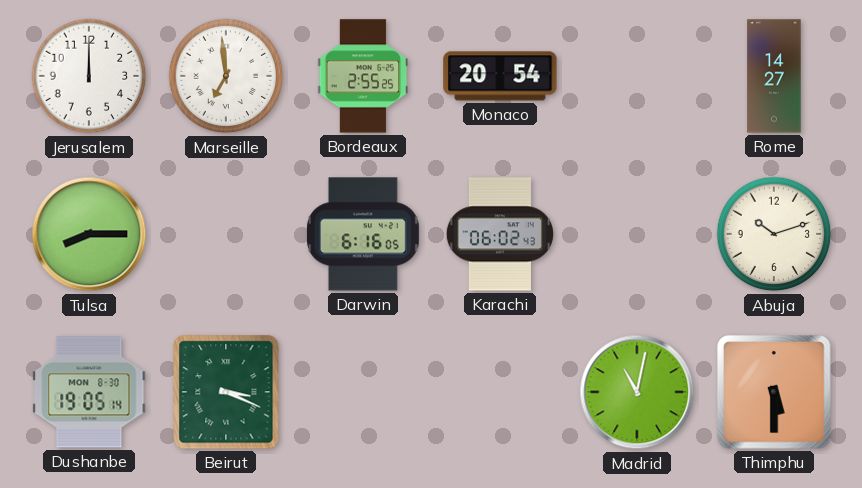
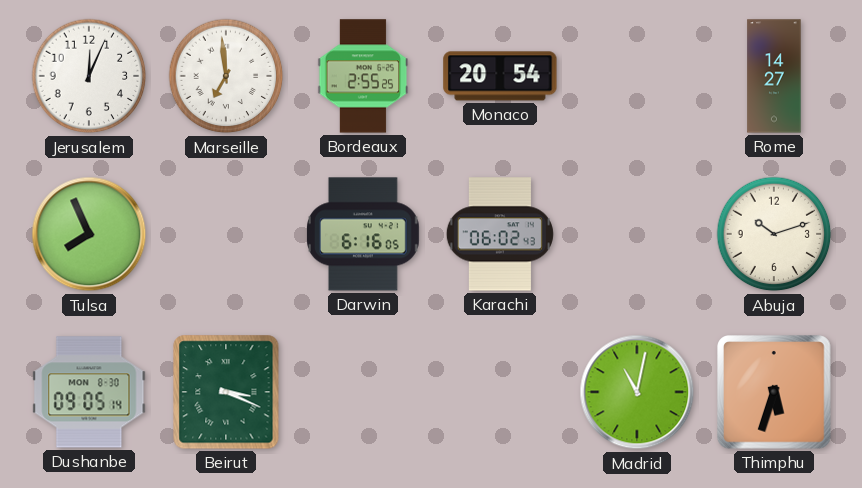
Jerusalem: 12:00 -> 12:04
Tulsa: 8:15 -> 7:56
Dushanbe: 19:05 -> 09:05
Thimphu: 5:30 -> 5:33
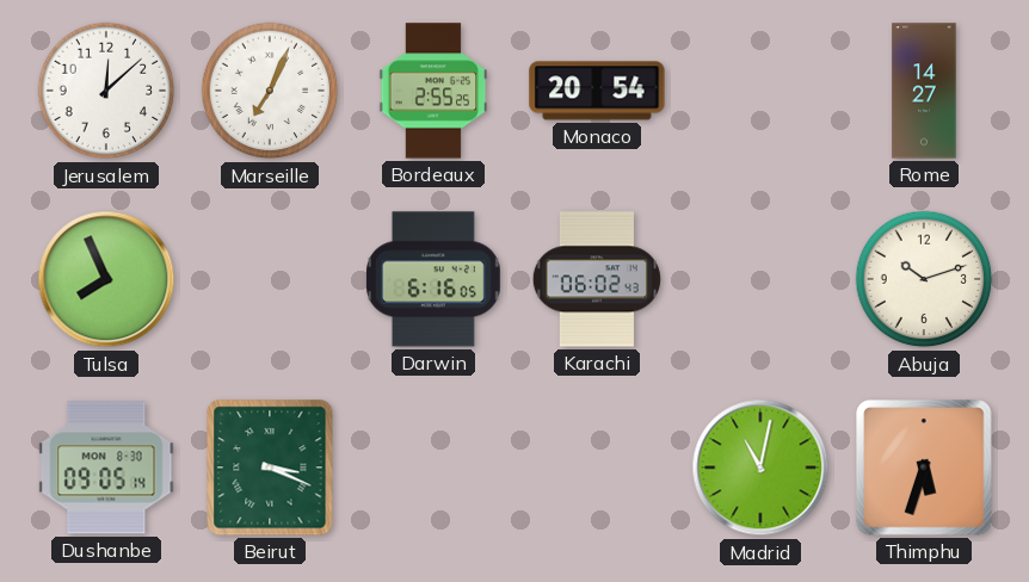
Jerusalem: 12:04 -> 12:08
Marseille: 6:59 -> 7:04
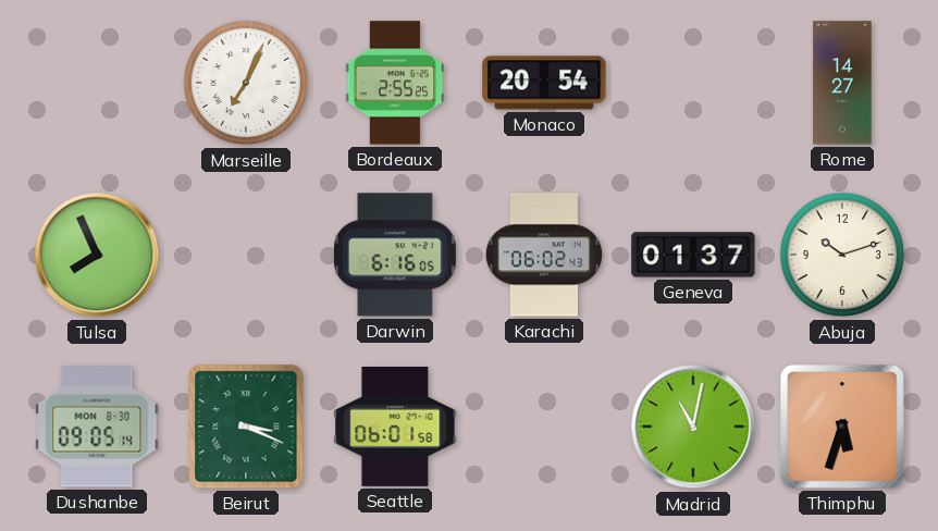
Jerusalem: 12:08 -> none
Geneva: none -> 01:37
Seattle: none -> 06:01
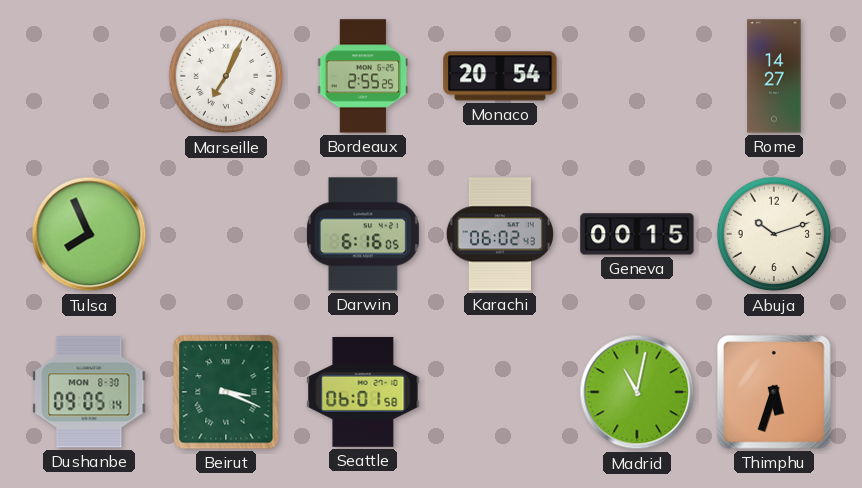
Geneva: 01:37 -> 00:15
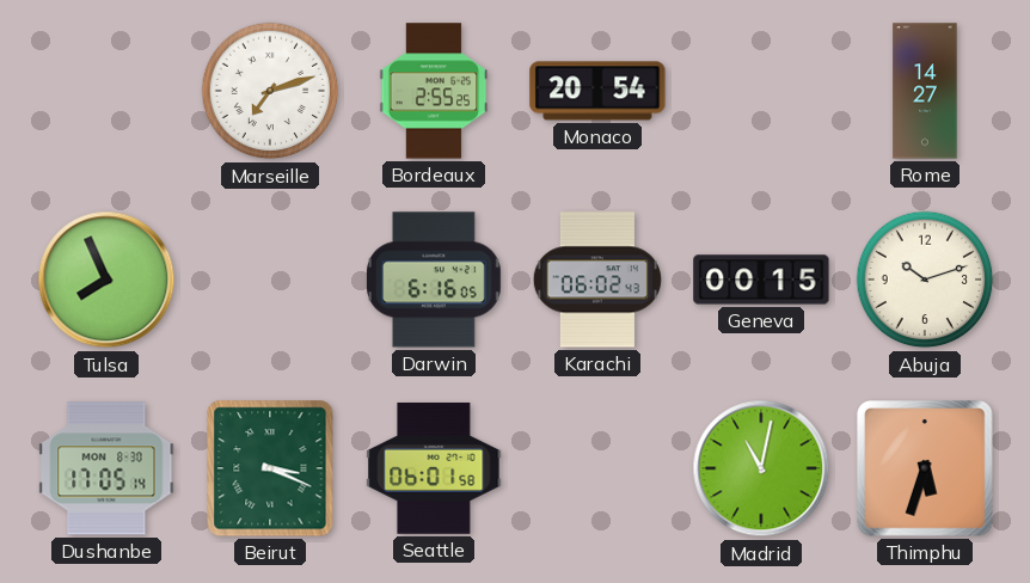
Marseille: 7:04 -> 7:12
Dushanbe: 09:05 -> 17:05
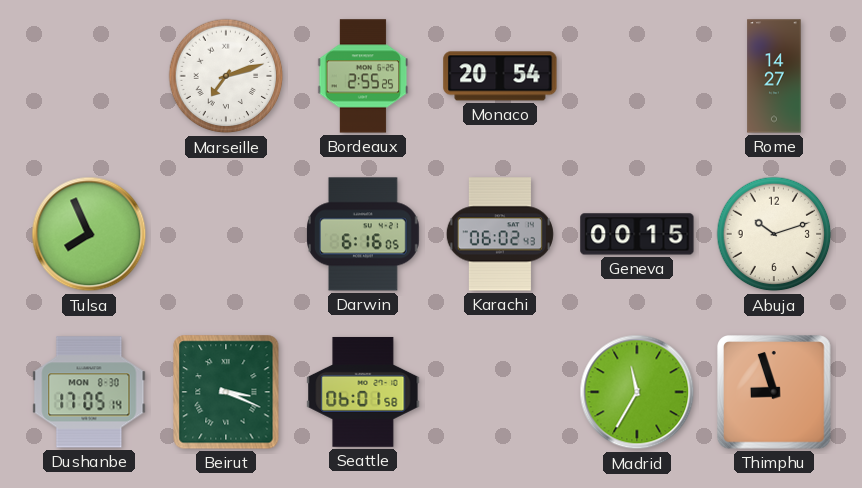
Madrid: 11:02 -> 11:35
Thimphu: 5:33 -> 8:57
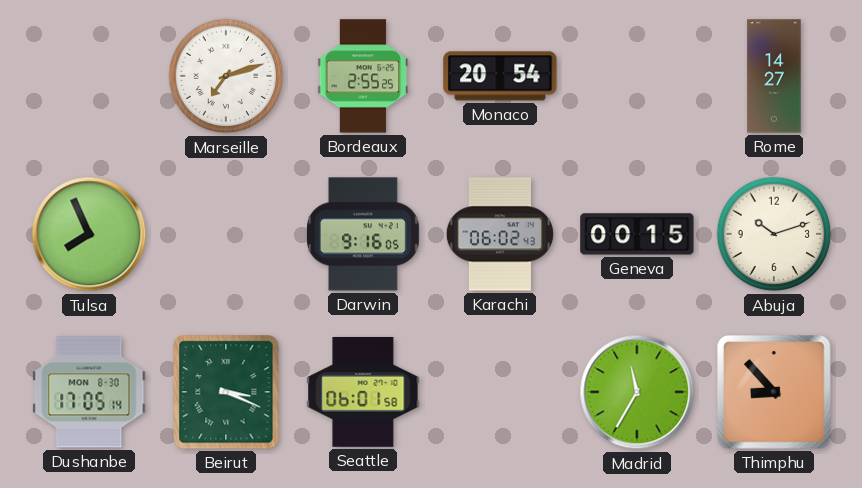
Darwin: 6:16 -> 9:16
Thimphu: 8:57 -> 8:53
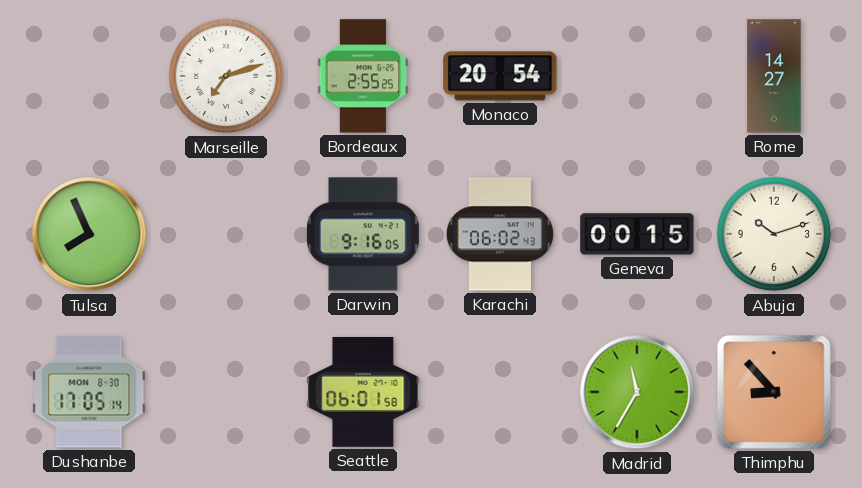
Beirut: 3:19 -> none
